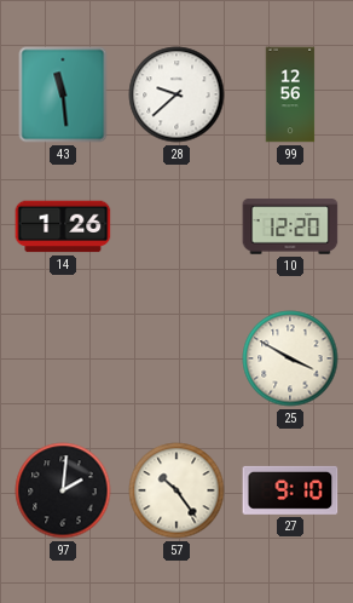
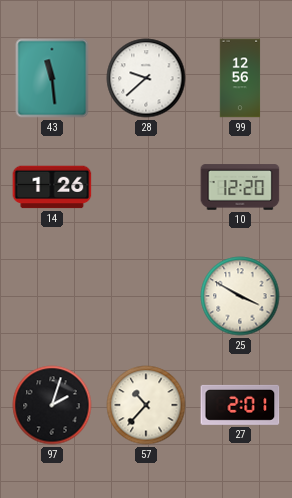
97: 2:01 -> 2:03
57: 10:24 -> 10:37
27: 9:10 -> 2:01
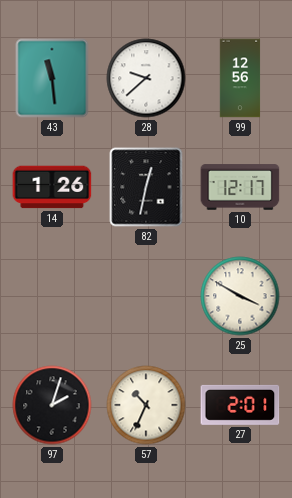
82: none -> 12:32
10: 12:20 -> 12:17
57: 10:37 -> 10:34
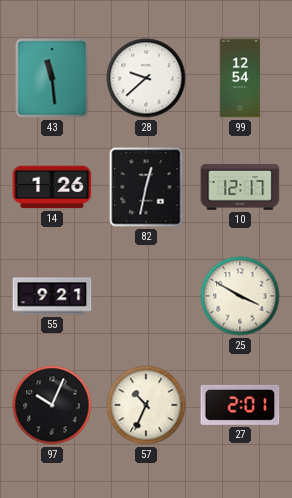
99: 12:56 -> 12:54
55: none -> 9:21
97: 2:03 -> 10:04
